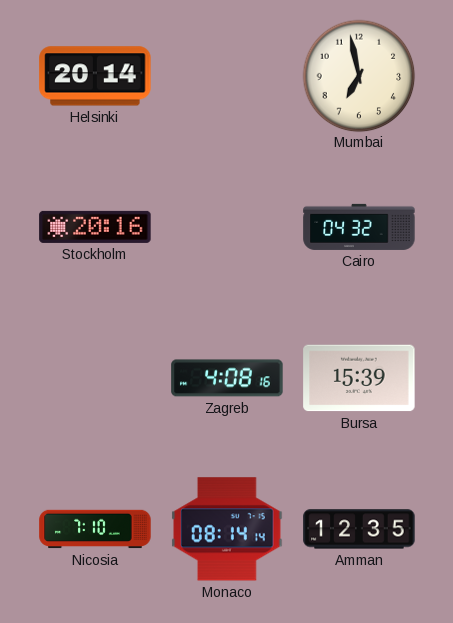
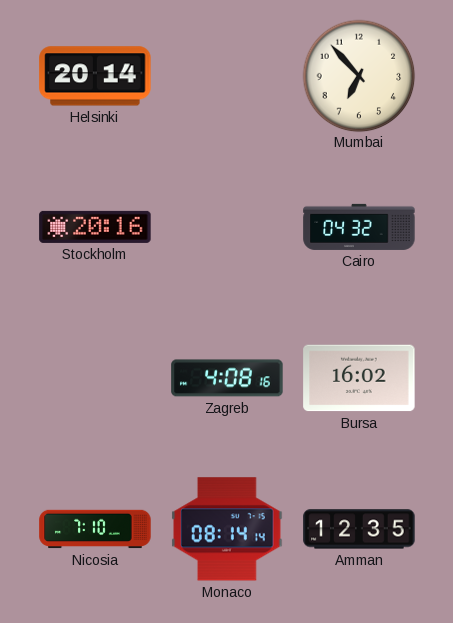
Mumbai: 6:58 -> 6:53
Bursa: 15:39 -> 16:02
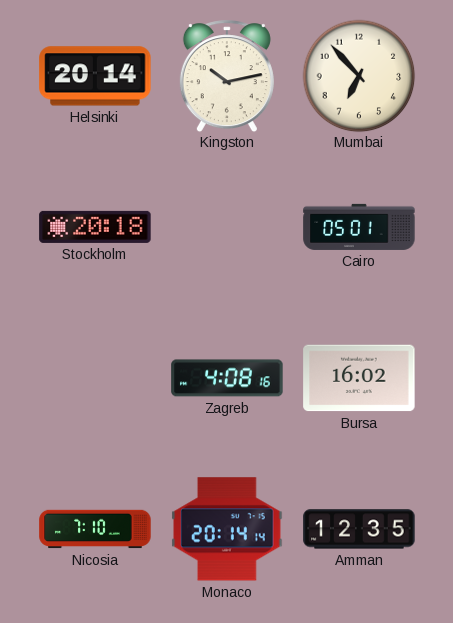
Kingston: none -> 10:13
Stockholm: 20:16 -> 20:18
Cairo: 04:32 -> 05:01
Monaco: 08:14 -> 20:14
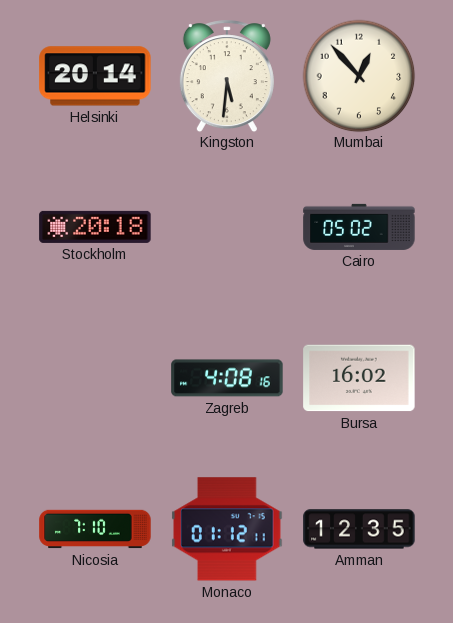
Kingston: 10:13 -> 5:31
Mumbai: 6:53 -> 12:53
Cairo: 05:01 -> 05:02
Monaco: 20:14 -> 01:12
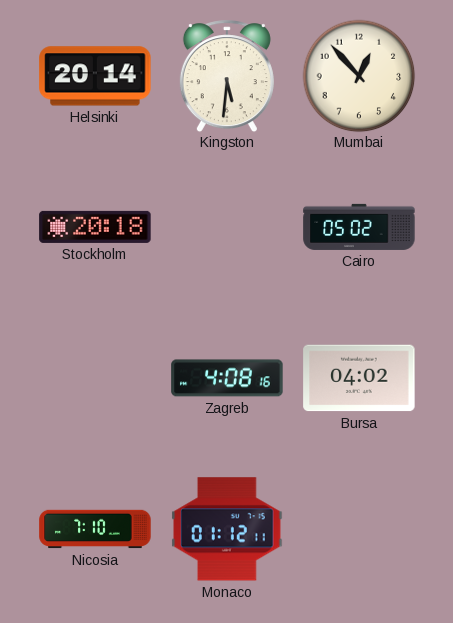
Bursa: 16:02 -> 04:02
Amman: 12:35 -> none
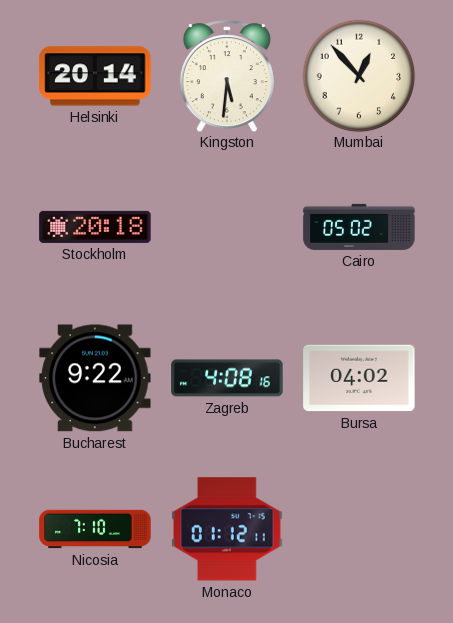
Bucharest: none -> 9:22
